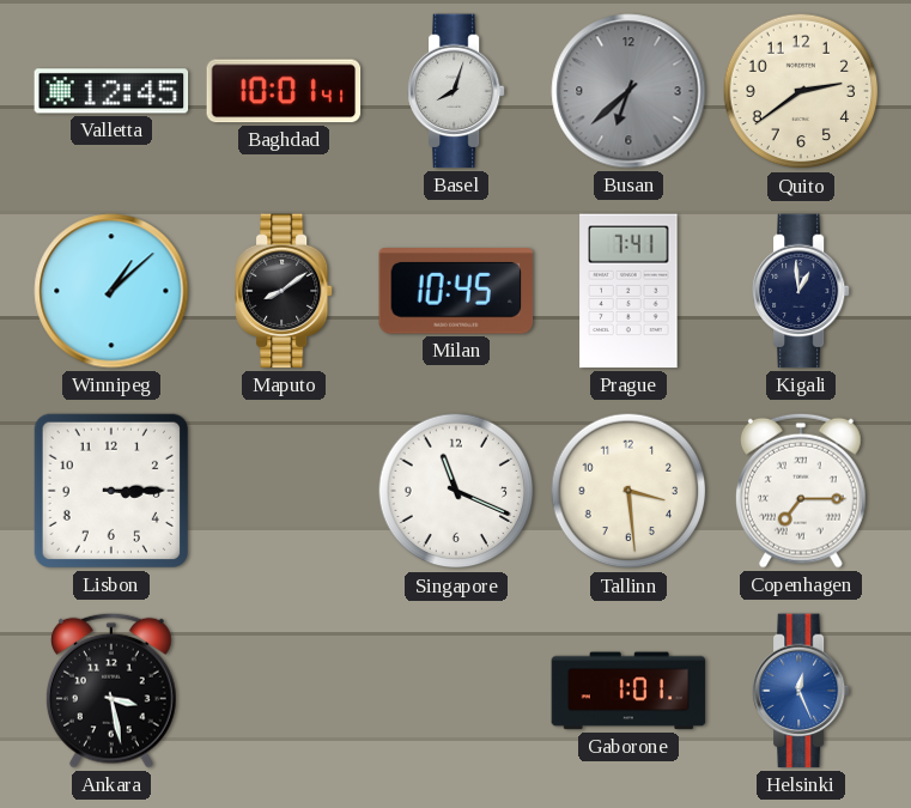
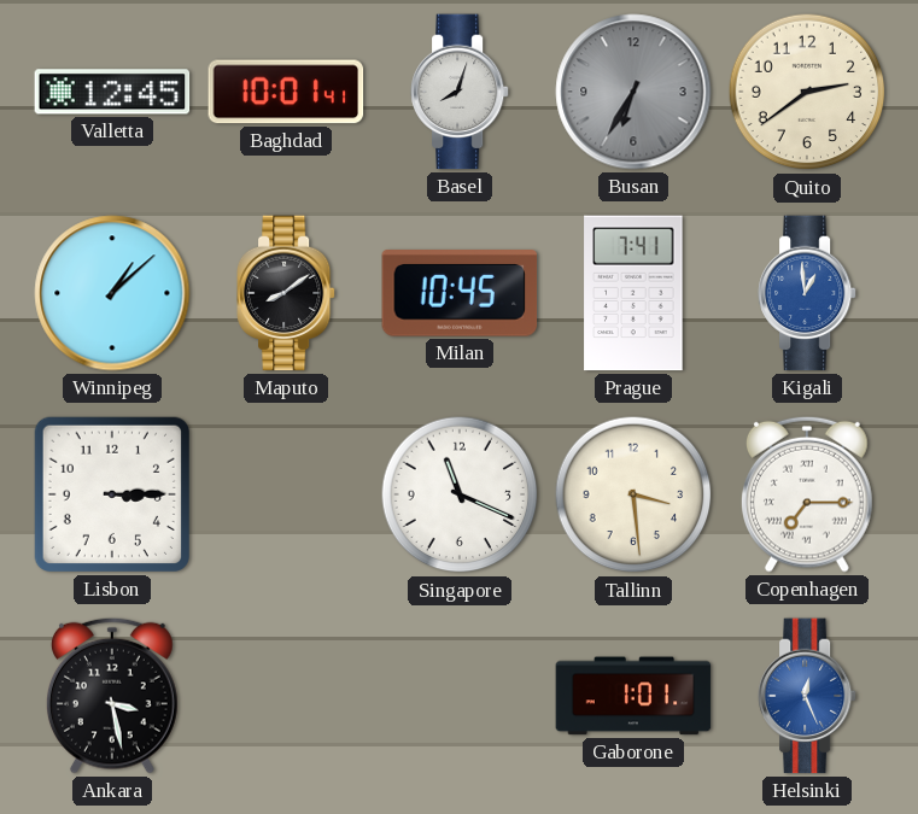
Busan: 6:38 -> 6:35
Kigali dial: navy -> blue
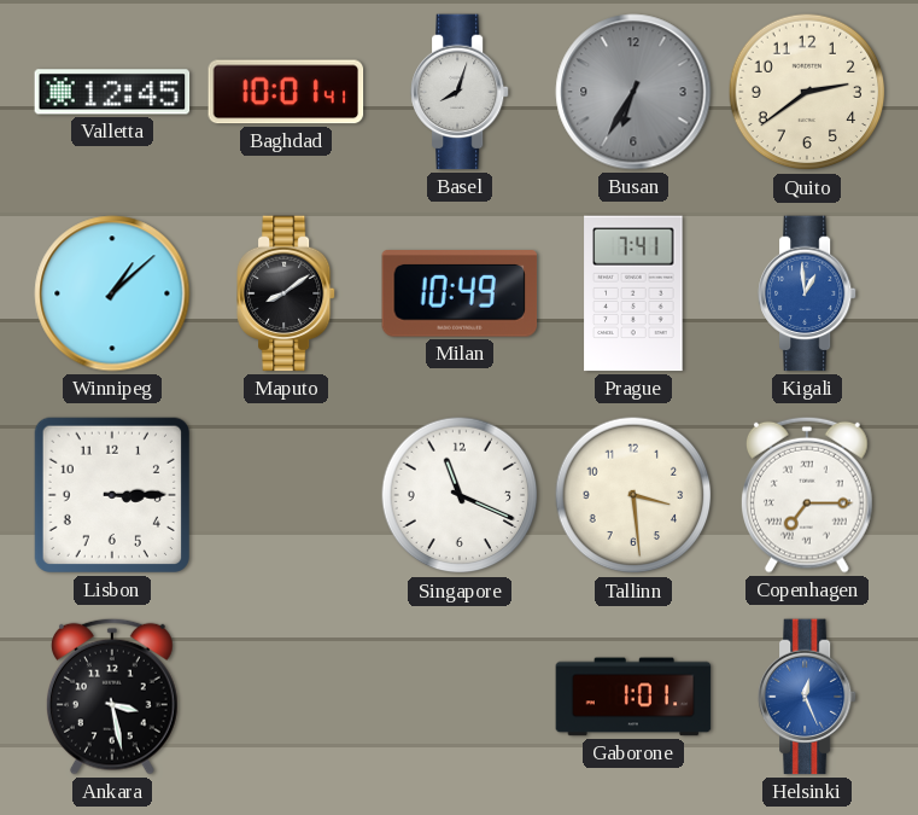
Milan: 10:45 -> 10:49
